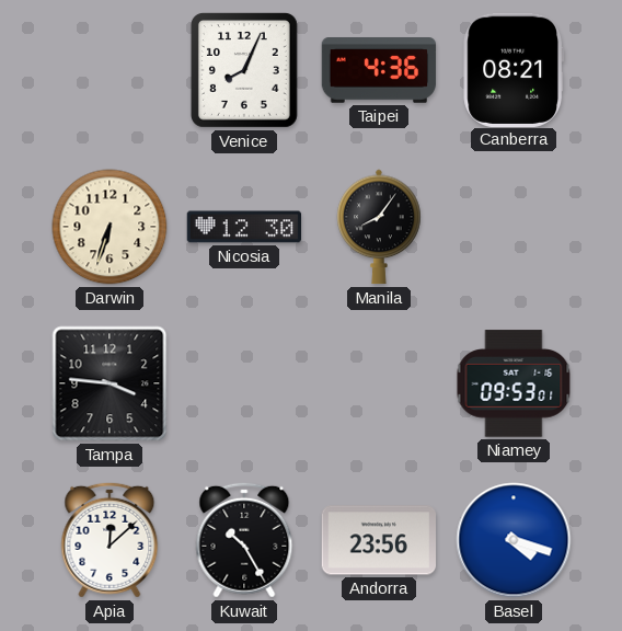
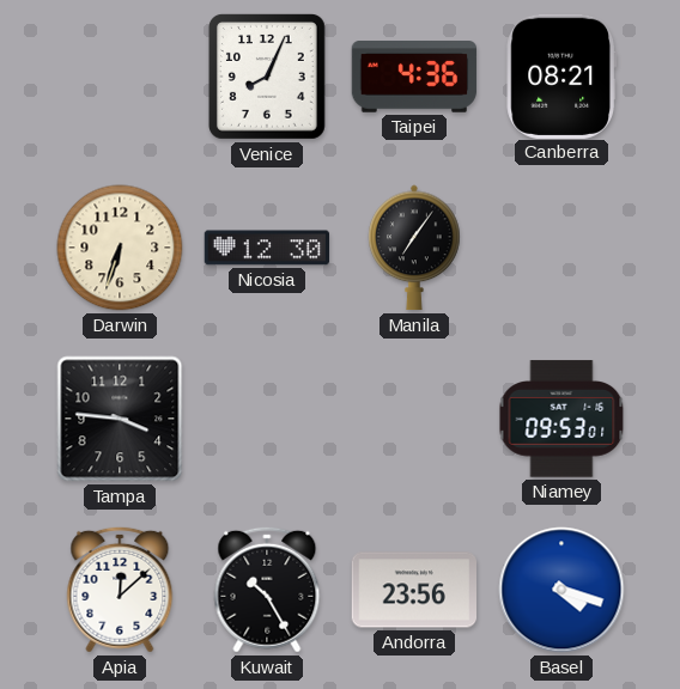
Manila: 8:06 -> 7:06
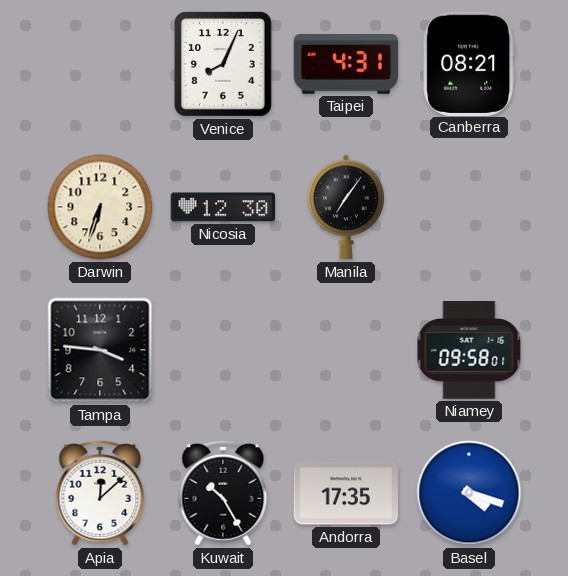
Taipei: 4:36 -> 4:31
Niamey: 09:53 -> 09:58
Andorra: 23:56 -> 17:35
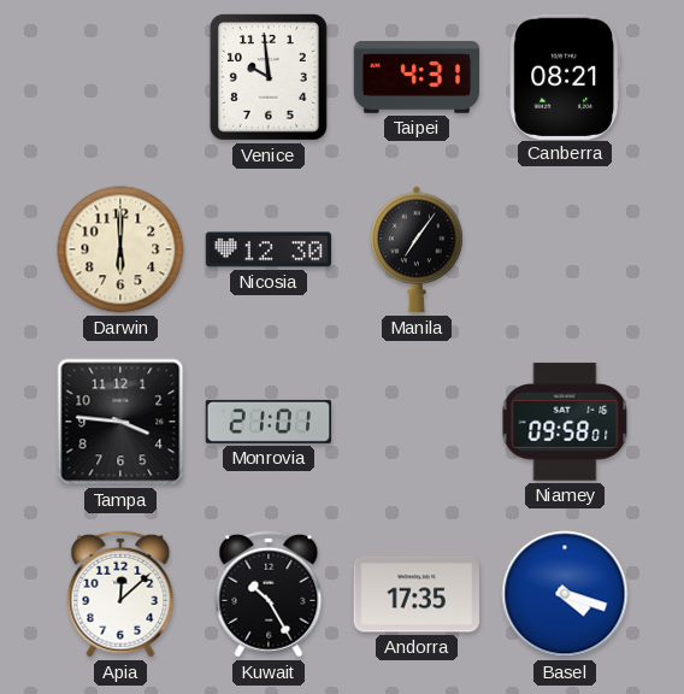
Venice: 8:04 -> 9:59
Darwin: 6:33 -> 6:00
Monrovia: none -> 21:01
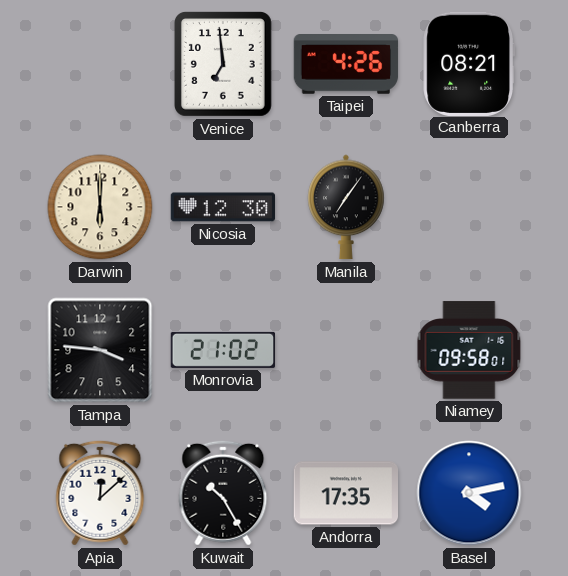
Venice: 9:59 -> 6:59
Taipei: 4:31 -> 4:26
Monrovia: 21:01 -> 21:02
Basel: 4:18 -> 4:13
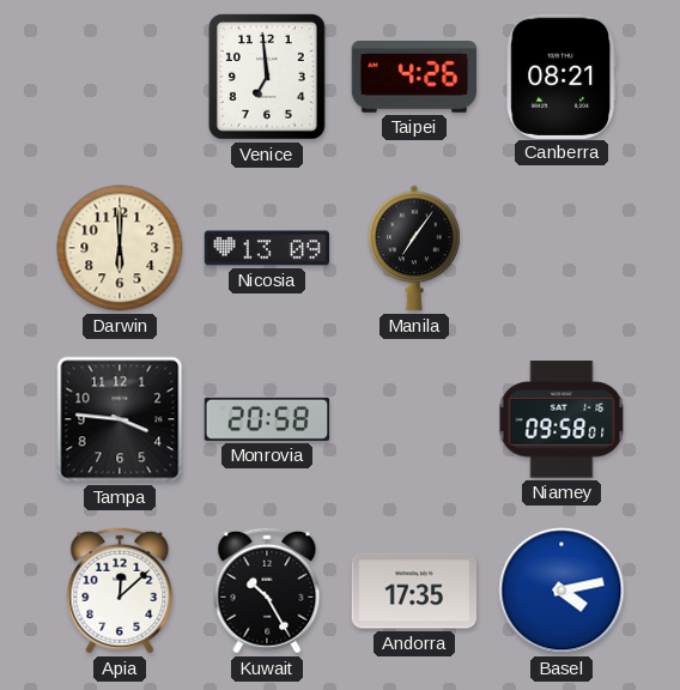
Nicosia: 12:30 -> 13:09
Monrovia: 21:02 -> 20:58
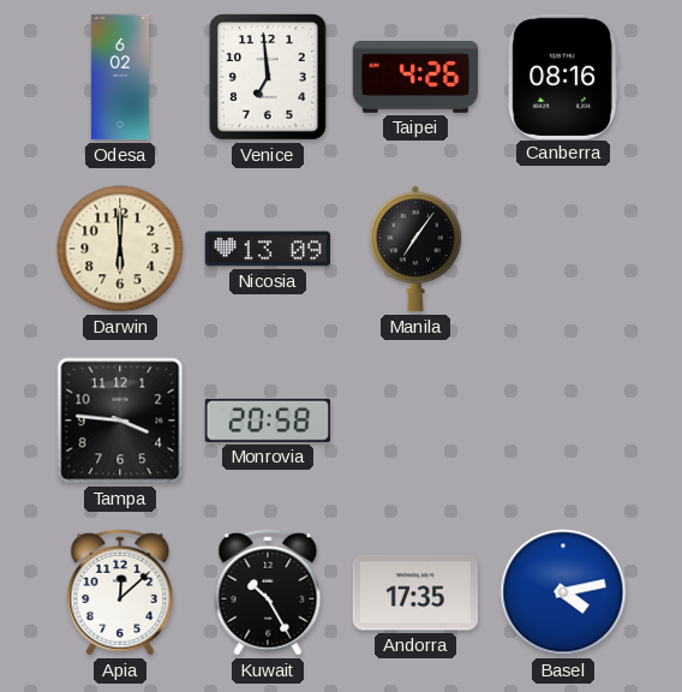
Odesa: none -> 6:02
Canberra: 08:21 -> 08:16
Niamey: 09:58 -> none
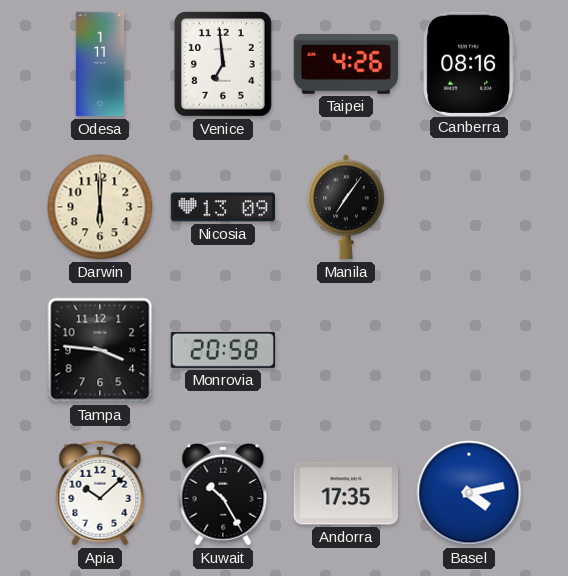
Odesa: 6:02 -> 1:11
Apia: 12:08 -> 10:08
